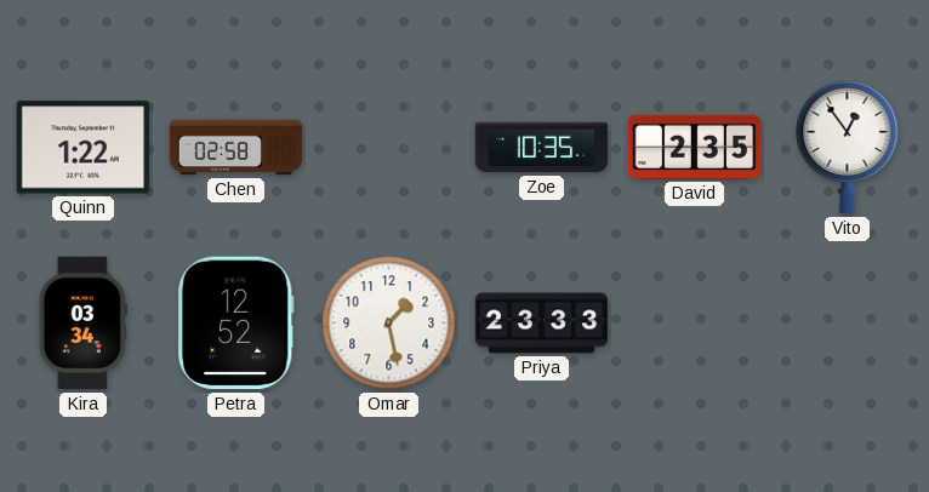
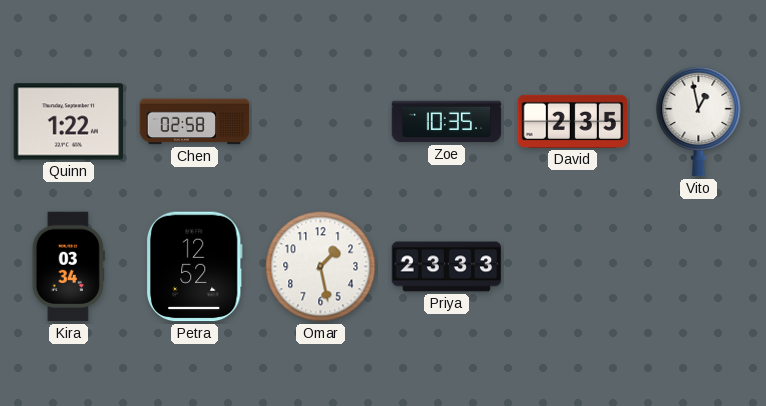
Vito: 12:54 -> 12:58
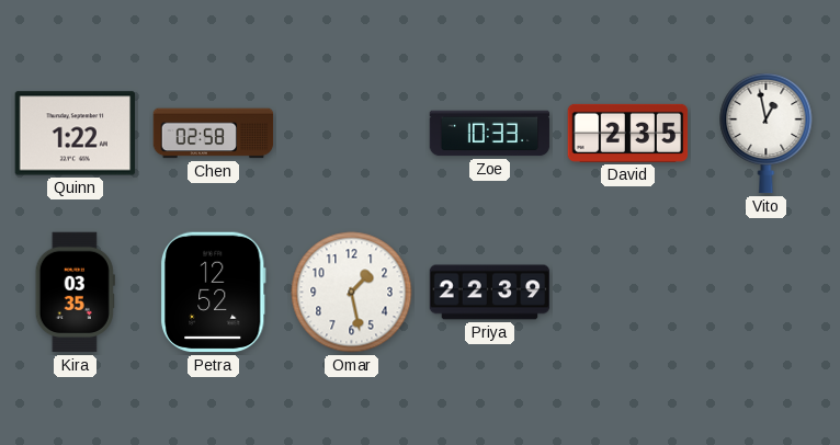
Zoe: 10:35 -> 10:33
Kira: 03:34 -> 03:35
Priya: 23:33 -> 22:39
